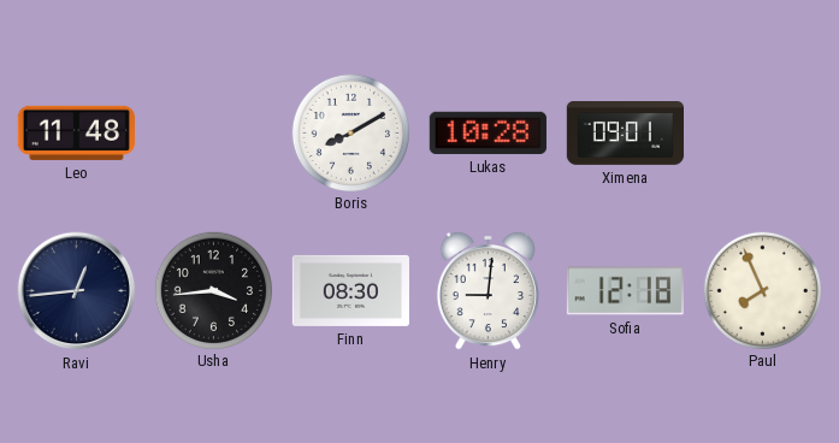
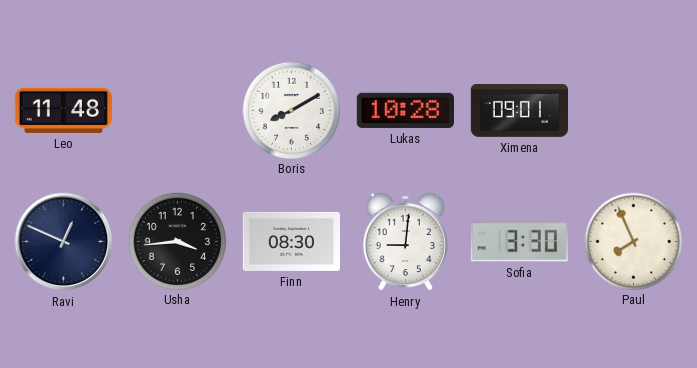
Ravi: 12:44 -> 12:49
Sofia: 12:18 -> 3:30
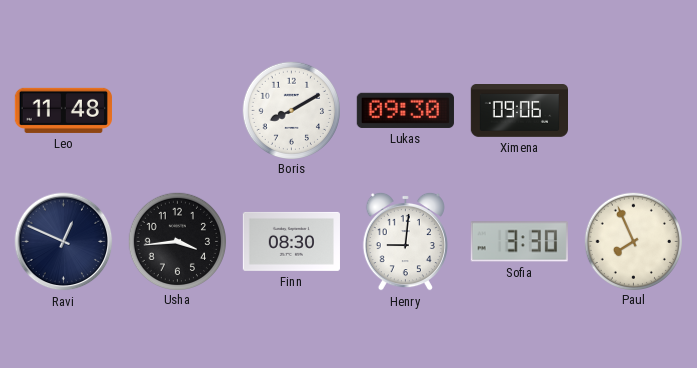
Lukas: 10:28 -> 09:30
Ximena: 09:01 -> 09:06
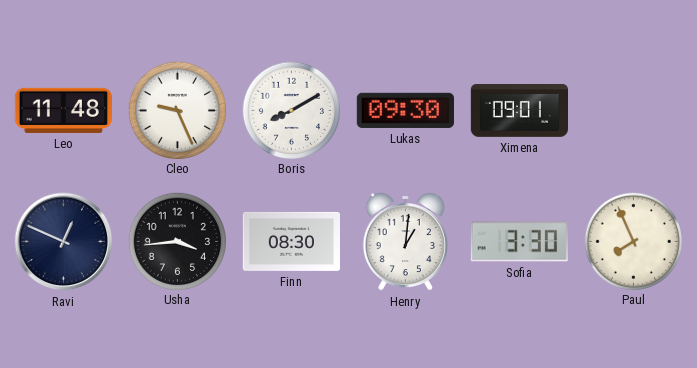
Cleo: none -> 9:26
Ximena: 09:06 -> 09:01
Henry: 9:01 -> 1:01
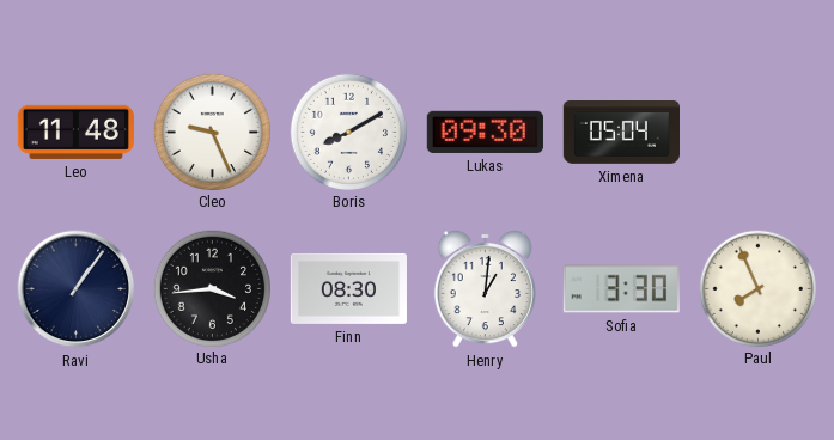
Ximena: 09:01 -> 05:04
Ravi: 12:49 -> 1:06
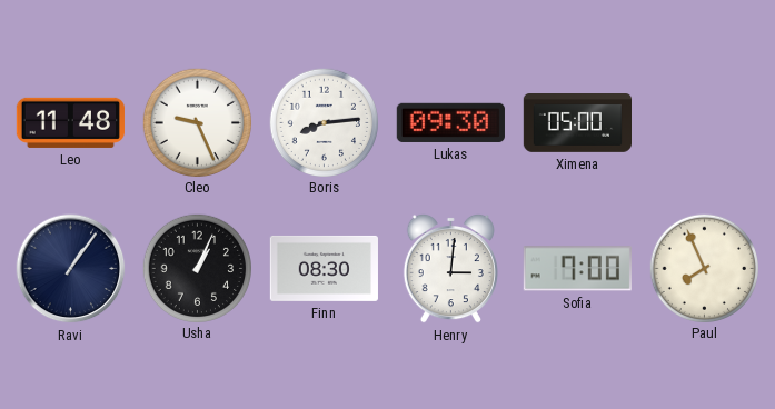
Boris: 8:10 -> 8:14
Ximena: 05:04 -> 05:00
Usha: 3:44 -> 1:04
Henry: 1:01 -> 3:01
Sofia: 3:30 -> 7:00
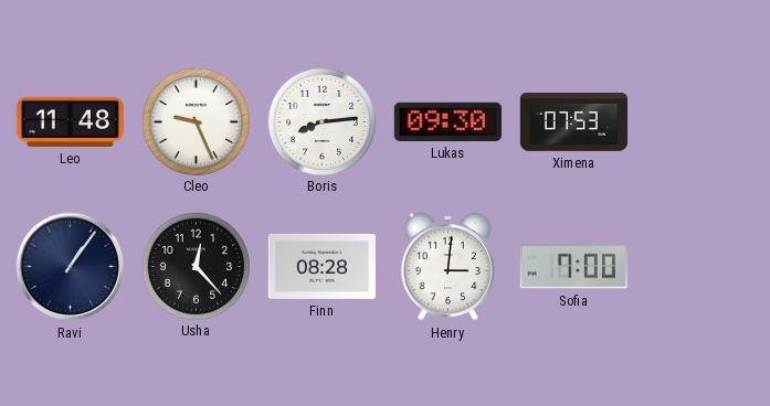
Ximena: 05:00 -> 07:53
Usha: 1:04 -> 12:23
Finn: 08:30 -> 08:28
Paul: 7:56 -> none
